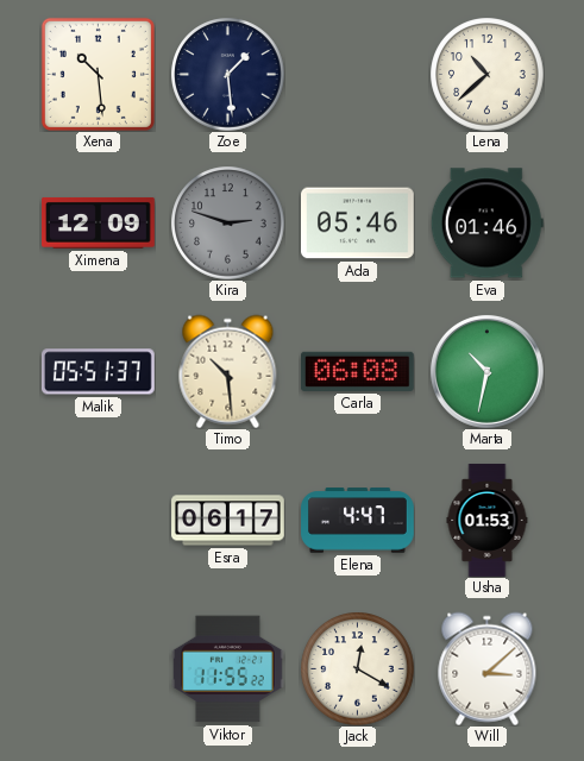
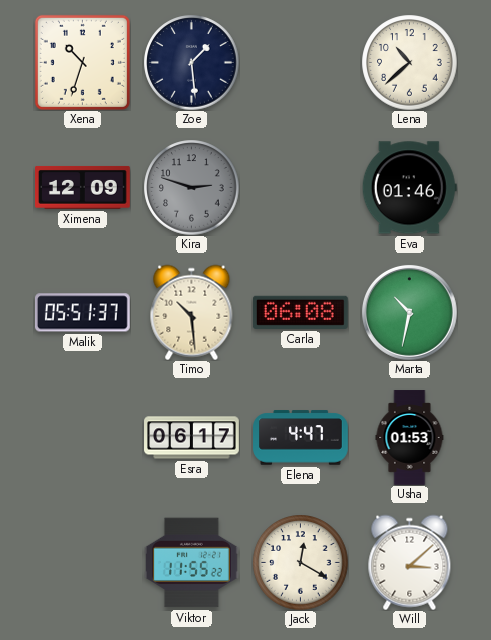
Xena: 10:29 -> 10:33
Ada: 05:46 -> none
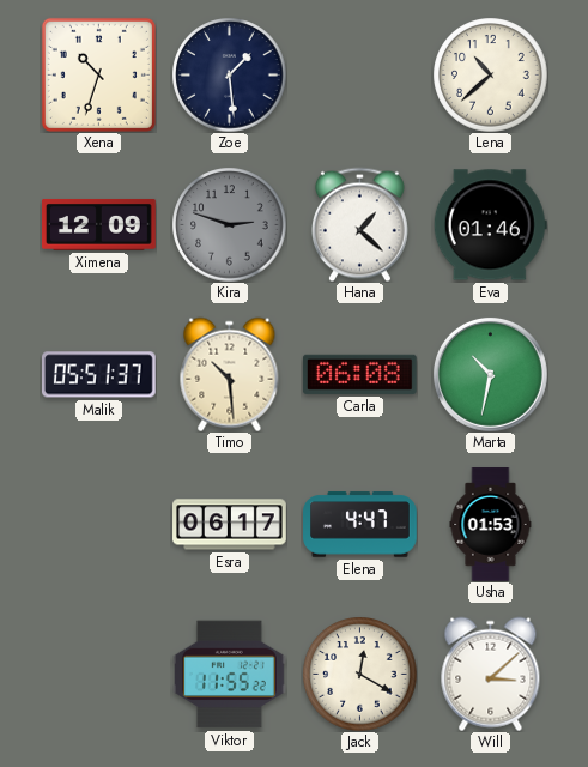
Hana: none -> 1:22
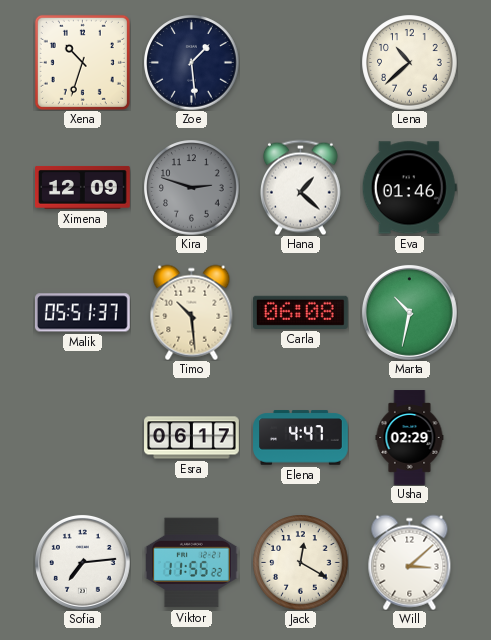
Usha: 01:53 -> 02:29
Sofia: none -> 7:14
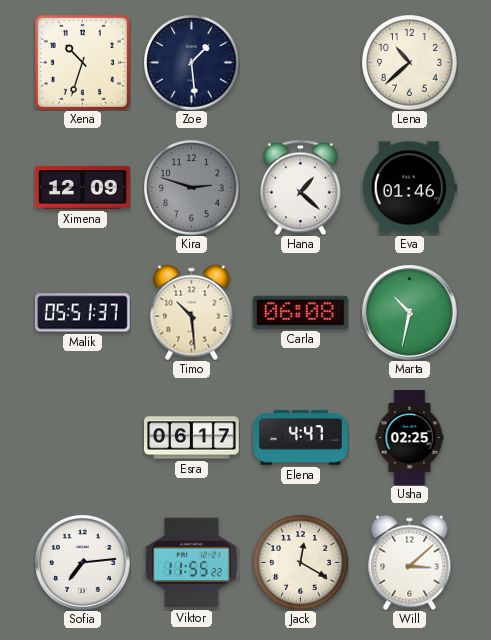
Usha: 02:29 -> 02:25
